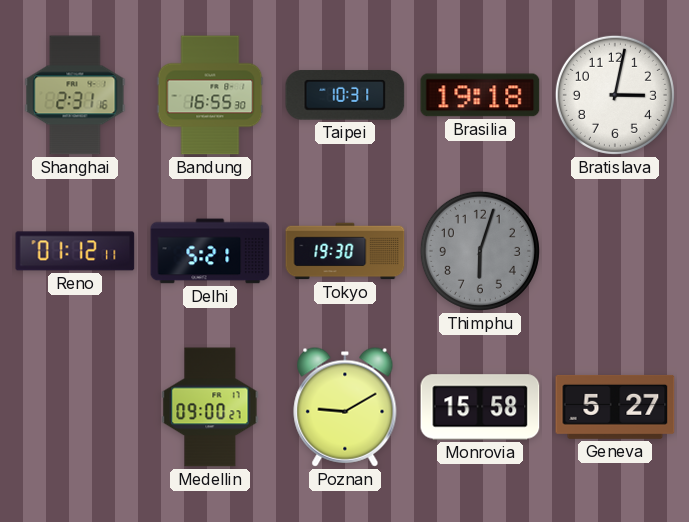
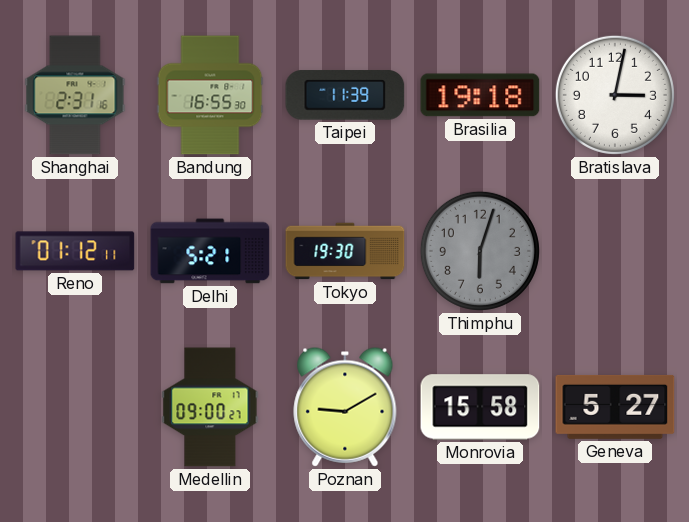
Taipei: 10:31 -> 11:39
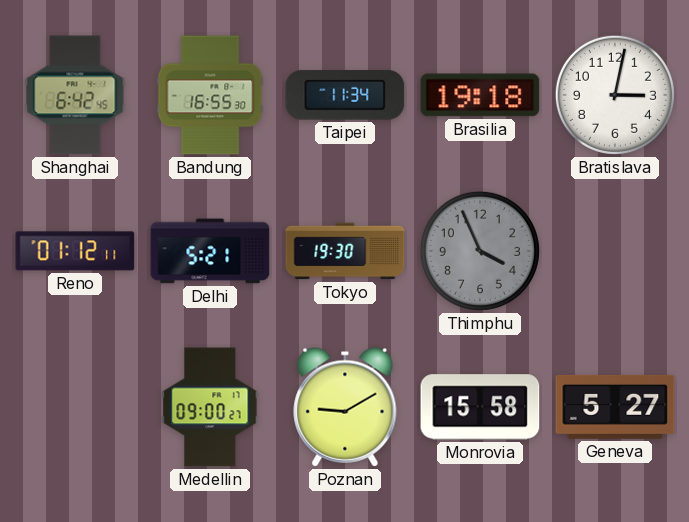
Shanghai: 2:31 -> 6:42
Taipei: 11:39 -> 11:34
Thimphu: 6:03 -> 3:56
